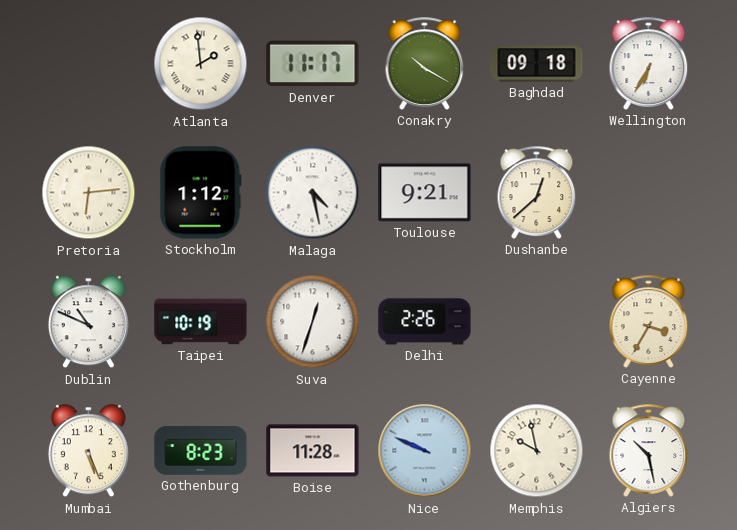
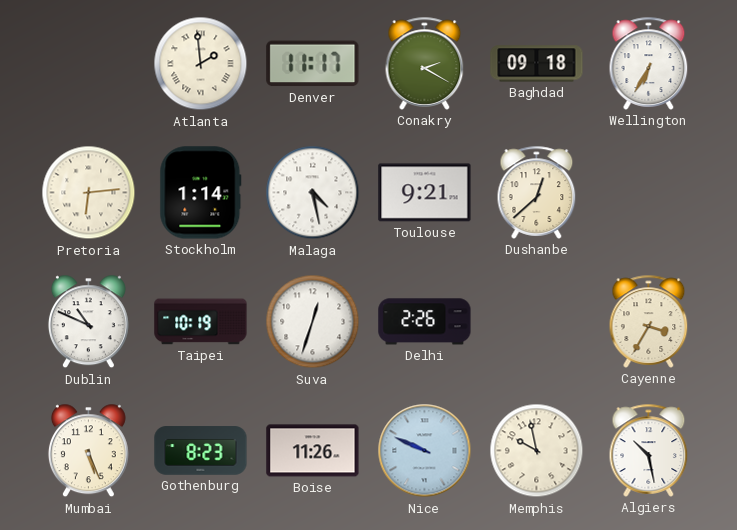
Conakry: 10:20 -> 2:20
Stockholm: 1:12 -> 1:14
Boise: 11:28 -> 11:26
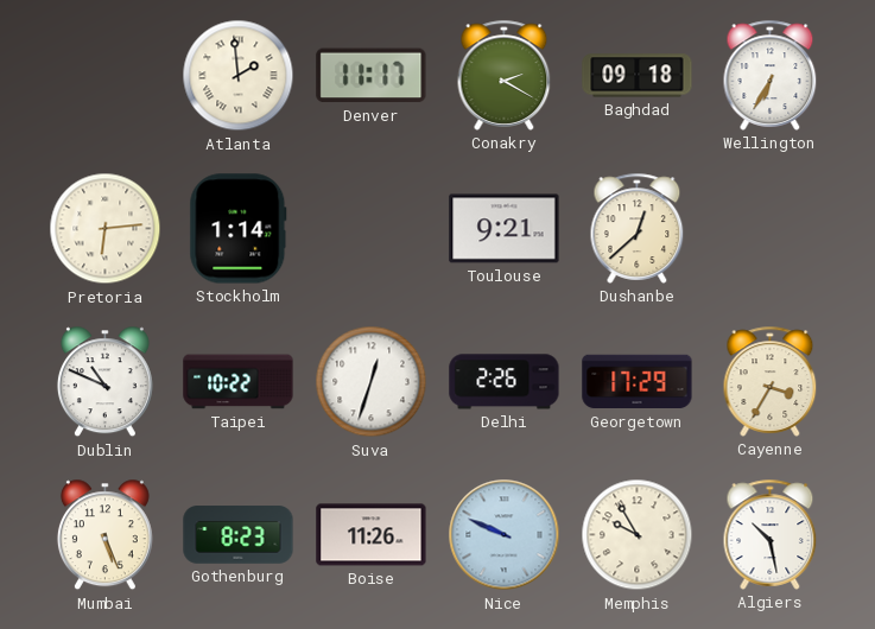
Malaga: 4:28 -> none
Taipei: 10:19 -> 10:22
Georgetown: none -> 17:29
Memphis: 9:58 -> 9:55
